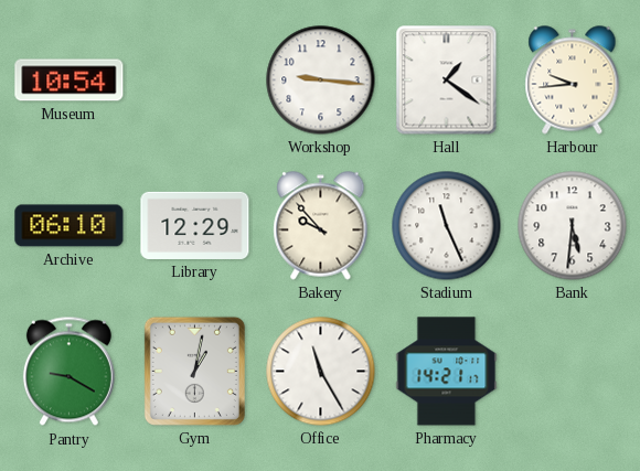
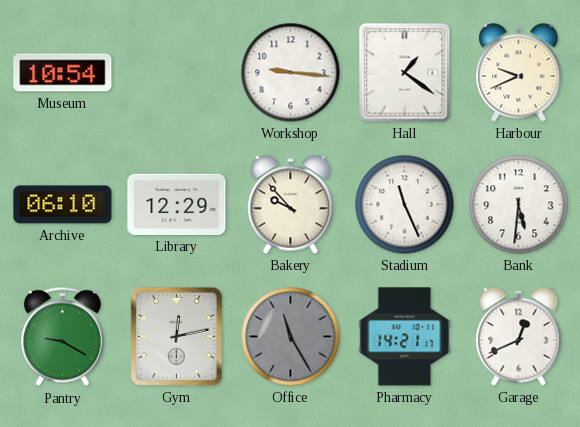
Harbour: 9:44 -> 9:41
Gym: 1:02 -> 12:13
Office dial: white -> grey
Garage: none -> 12:41
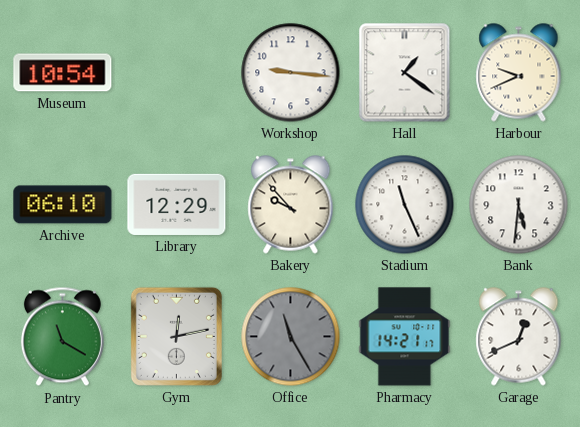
Pantry: 9:20 -> 11:20
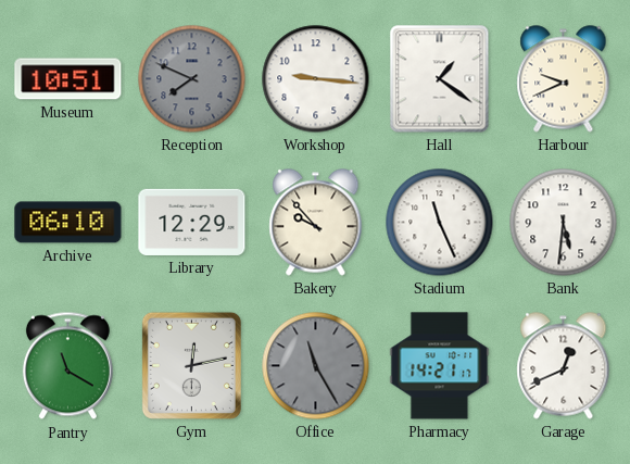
Museum: 10:54 -> 10:51
Reception: none -> 7:49
